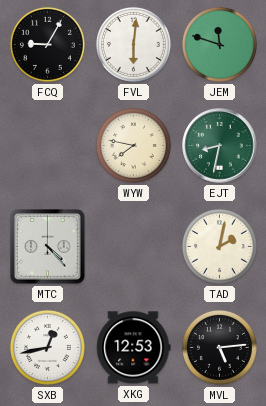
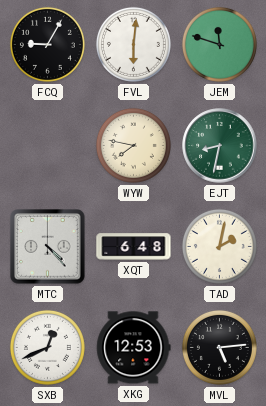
XQT: none -> 6:48
SXB: 12:43 -> 12:41
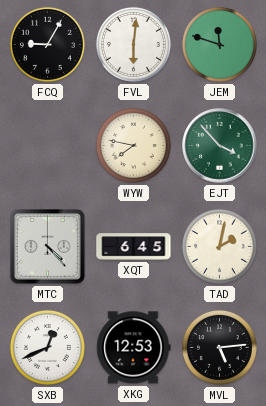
EJT: 8:32 -> 3:53
XQT: 6:48 -> 6:45
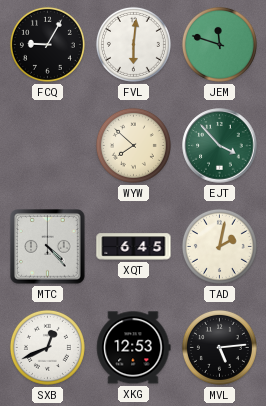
WYW: 7:47 -> 7:52
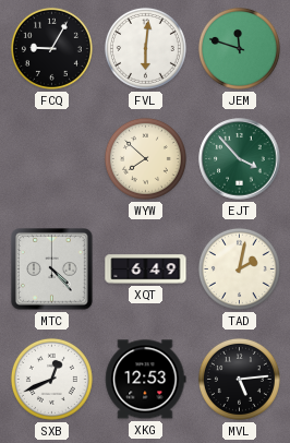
XQT: 6:45 -> 6:49
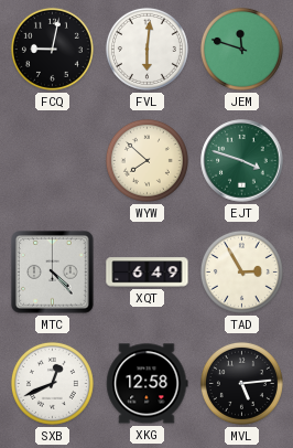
FCQ: 9:05 -> 9:02
EJT: 3:53 -> 3:48
TAD: 2:02 -> 2:55
XKG: 12:53 -> 12:58
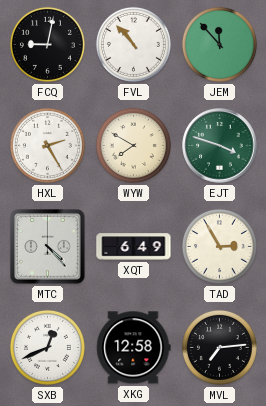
FVL: 6:01 -> 10:53
JEM: 11:48 -> 11:53
HXL: none -> 2:25
WYW: 7:52 -> 7:50
MVL: 5:14 -> 7:14
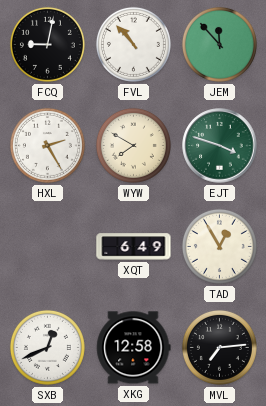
MTC: 4:23 -> none
TAD: 2:55 -> 12:55
